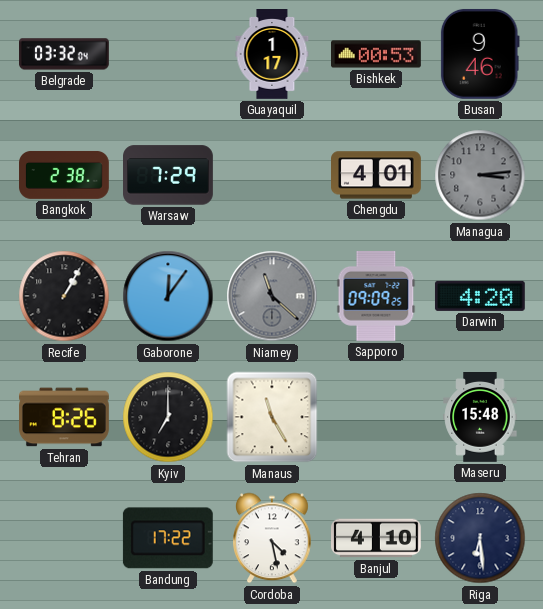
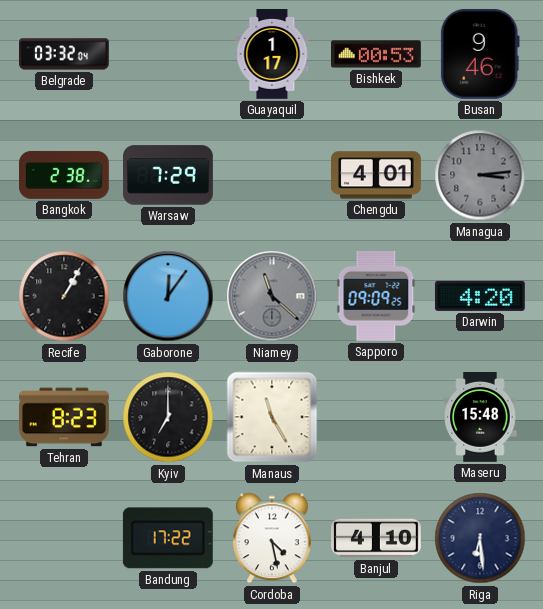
Tehran: 8:26 -> 8:23
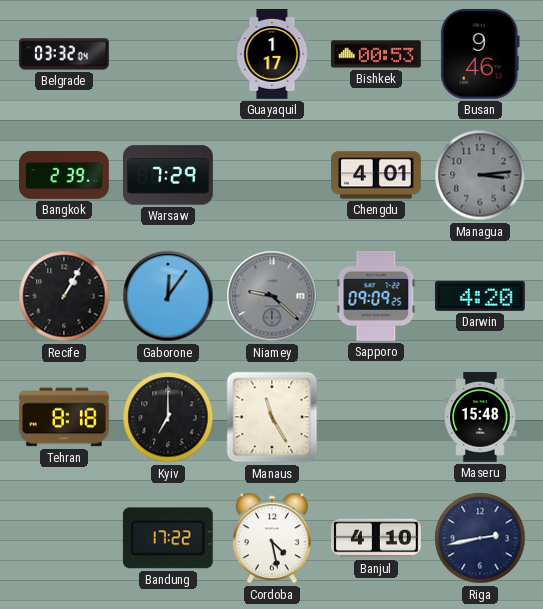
Bangkok: 2:38 -> 2:39
Niamey: 11:22 -> 9:22
Tehran: 8:23 -> 8:18
Riga: 6:29 -> 2:43
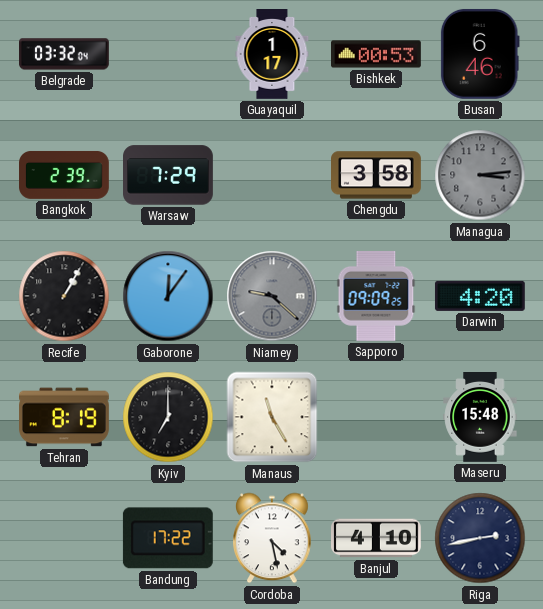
Busan: 9:46 -> 6:46
Chengdu: 4:01 -> 3:58
Tehran: 8:18 -> 8:19
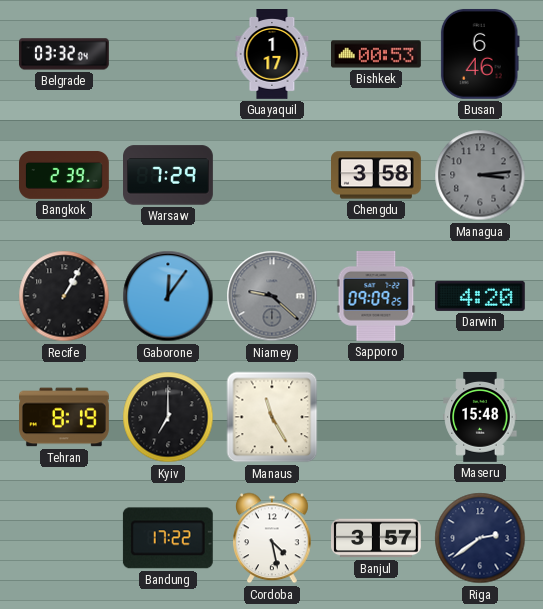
Banjul: 4:10 -> 3:57
Riga: 2:43 -> 2:39
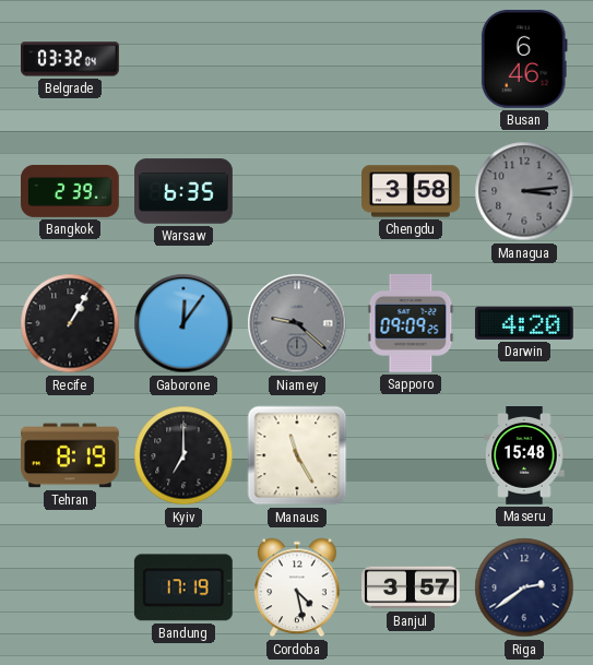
Guayaquil: 1:17 -> none
Bishkek: 00:53 -> none
Warsaw: 7:29 -> 6:35
Bandung: 17:22 -> 17:19
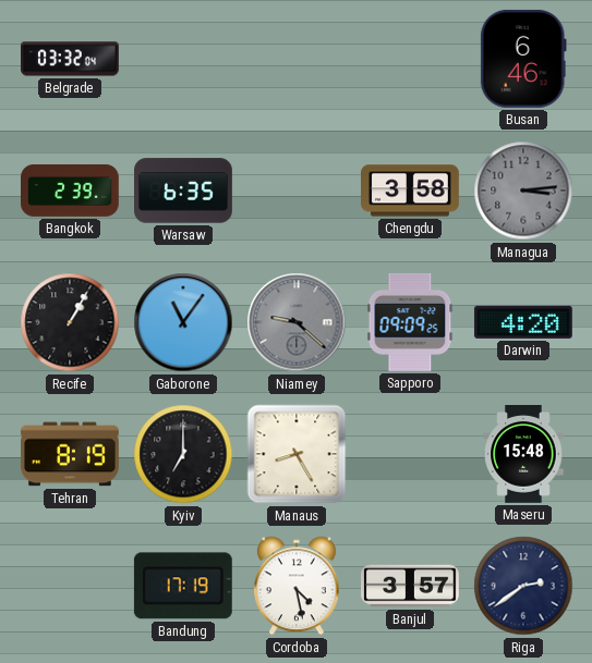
Gaborone: 12:06 -> 11:06
Manaus: 11:25 -> 8:25
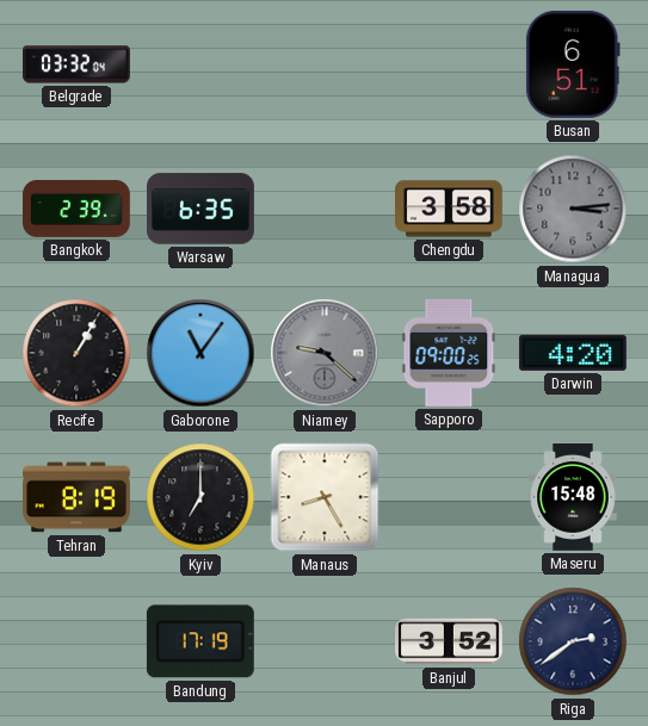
Busan: 6:46 -> 6:51
Sapporo: 09:09 -> 09:00
Cordoba: 4:28 -> none
Banjul: 3:57 -> 3:52
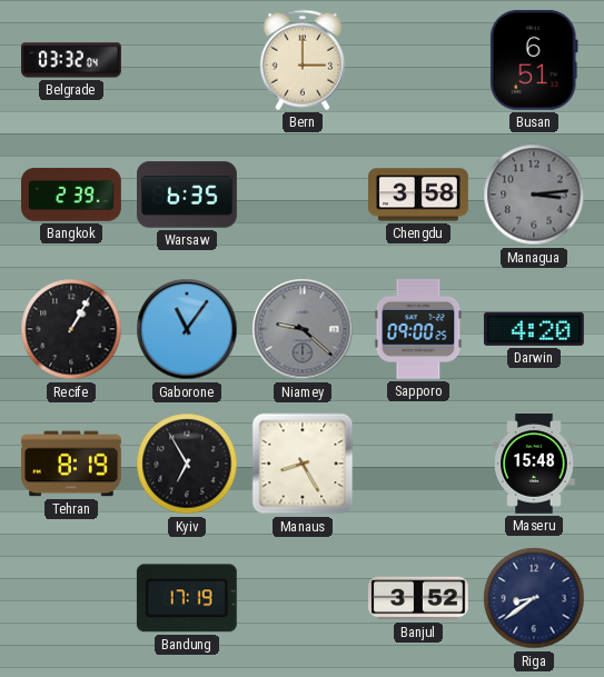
Bern: none -> 3:00
Kyiv: 7:00 -> 6:55
Riga: 2:39 -> 8:39
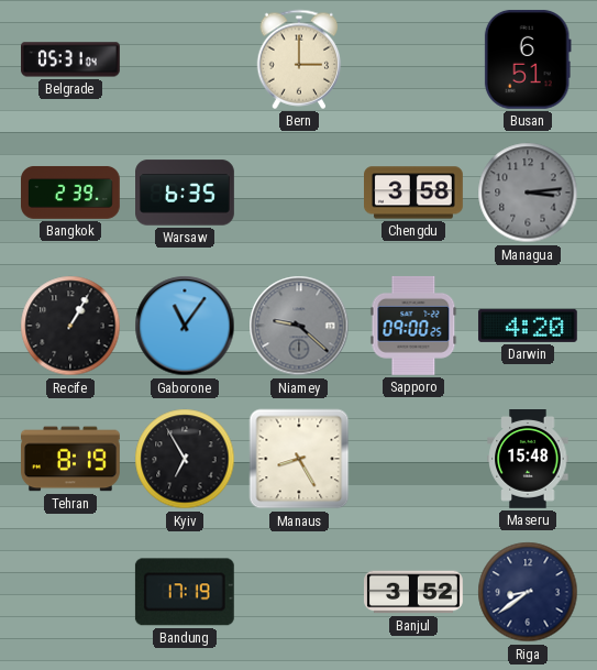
Belgrade: 03:32 -> 05:31
